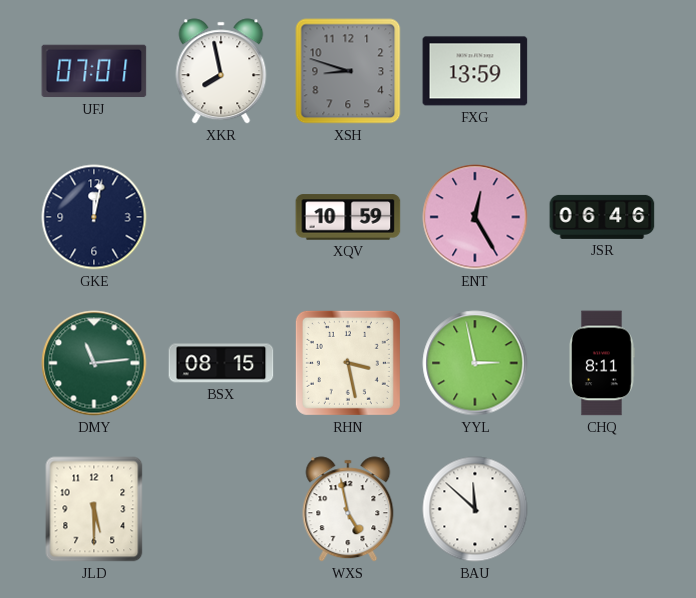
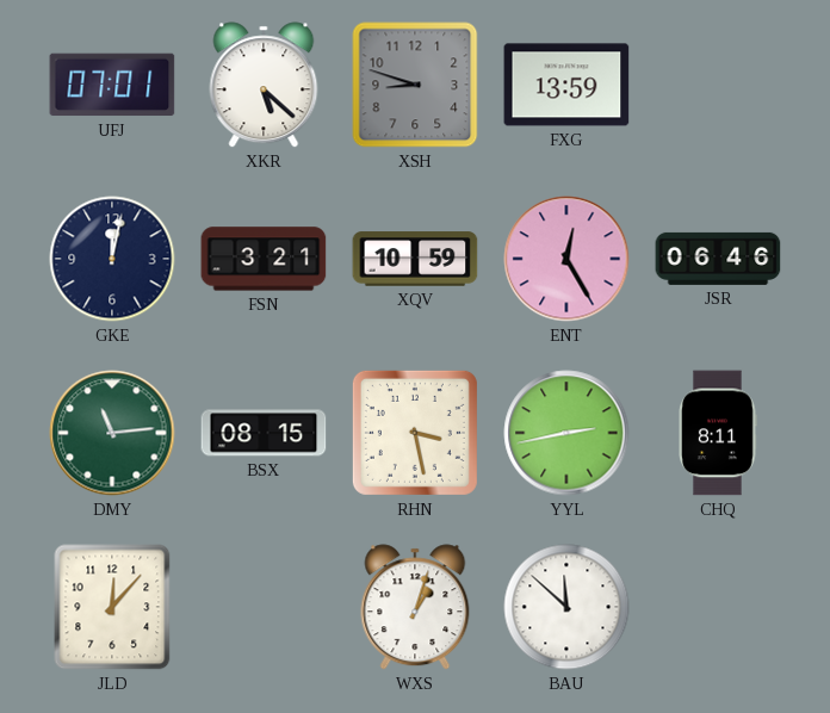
XKR: 7:58 -> 5:22
FSN: none -> 3:21
YYL: 2:58 -> 2:43
JLD: 5:30 -> 12:07
WXS: 4:58 -> 1:03
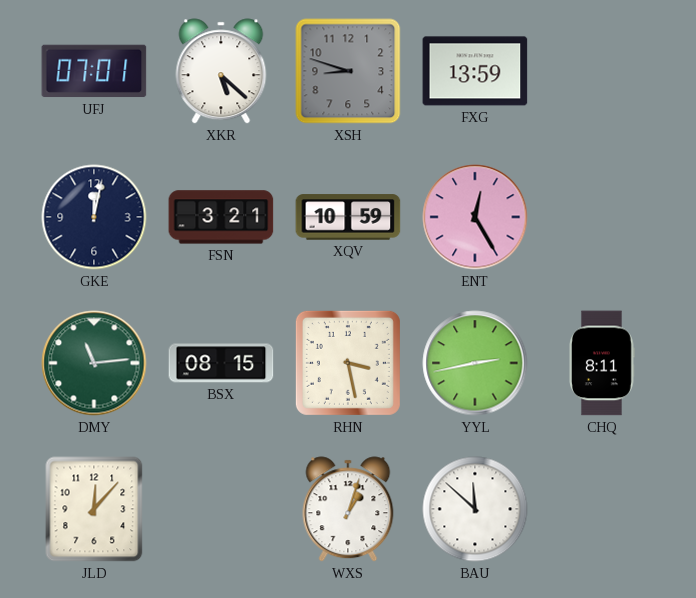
JSR: 06:46 -> none
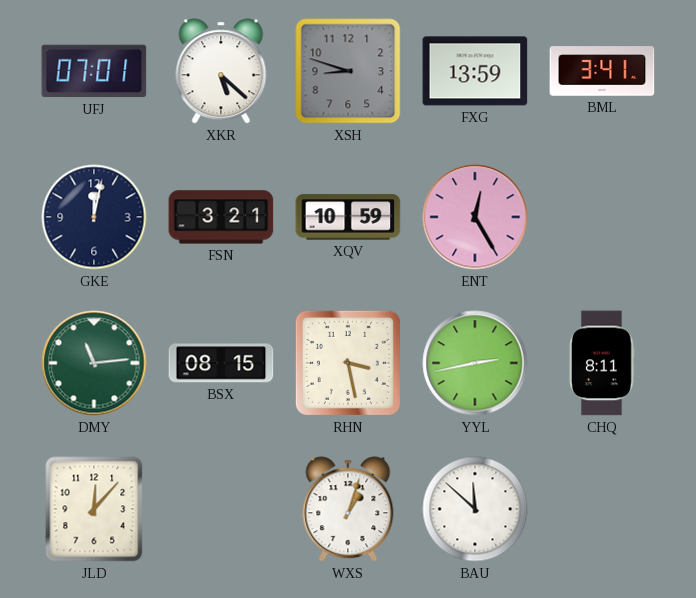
BML: none -> 3:41
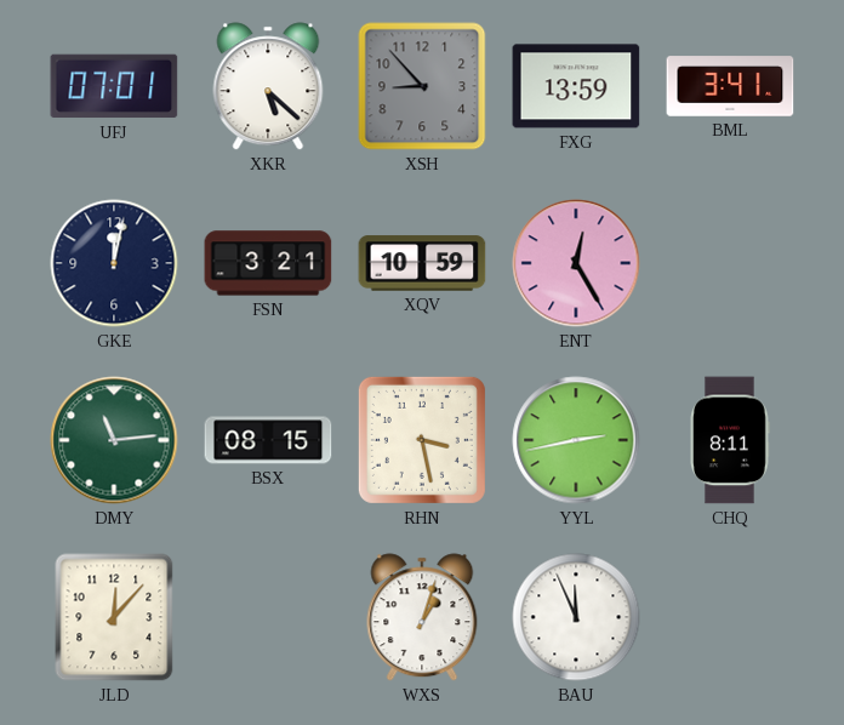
XSH: 8:48 -> 8:53
BAU: 11:52 -> 11:56
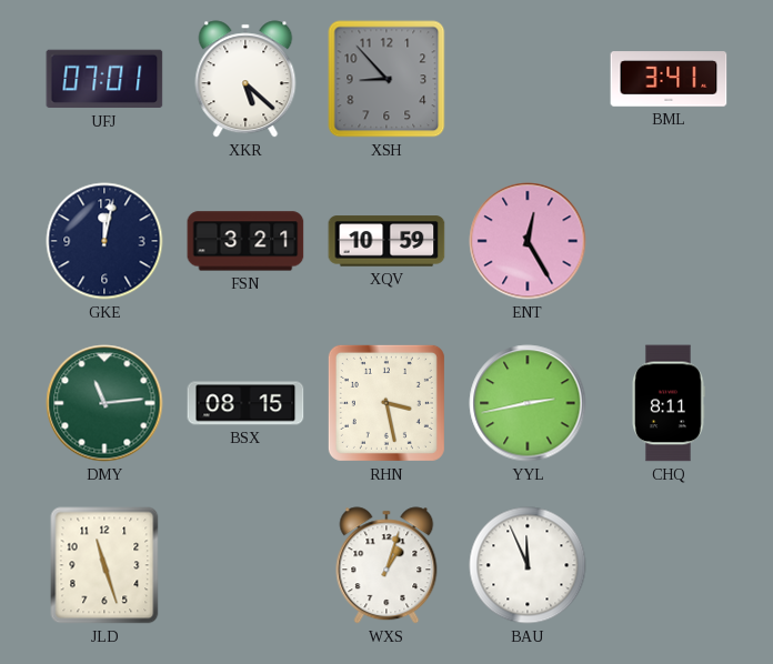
FXG: 13:59 -> none
JLD: 12:07 -> 11:27
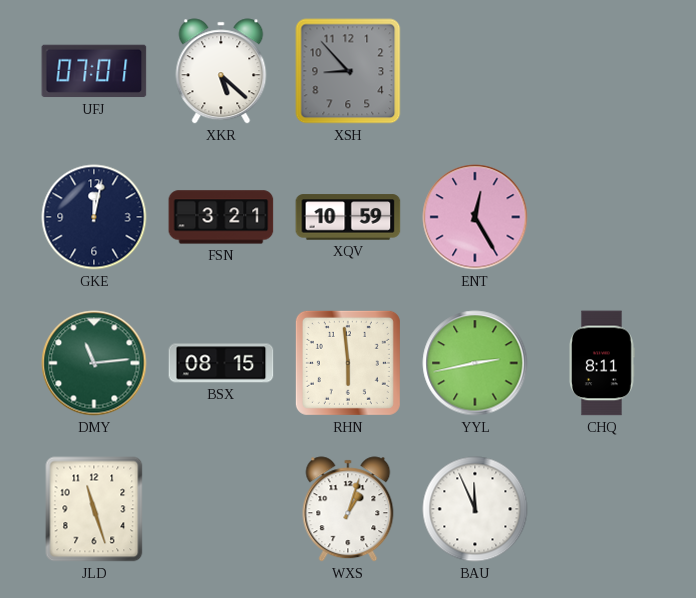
BML: 3:41 -> none
RHN: 3:28 -> 5:59
